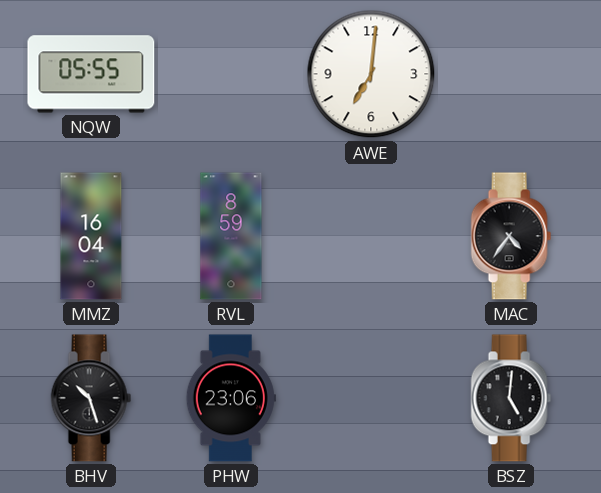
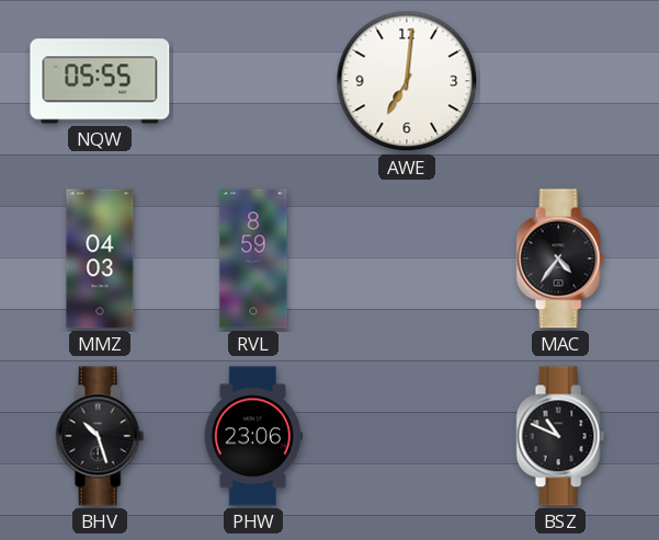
MMZ: 16:04 -> 04:03
BSZ: 5:01 -> 10:49
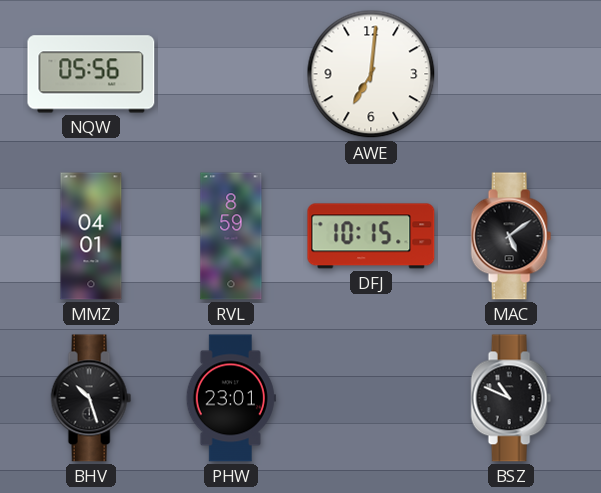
NQW: 05:55 -> 05:56
MMZ: 04:03 -> 04:01
DFJ: none -> 10:15
MAC: 4:36 -> 5:09
PHW: 23:06 -> 23:01
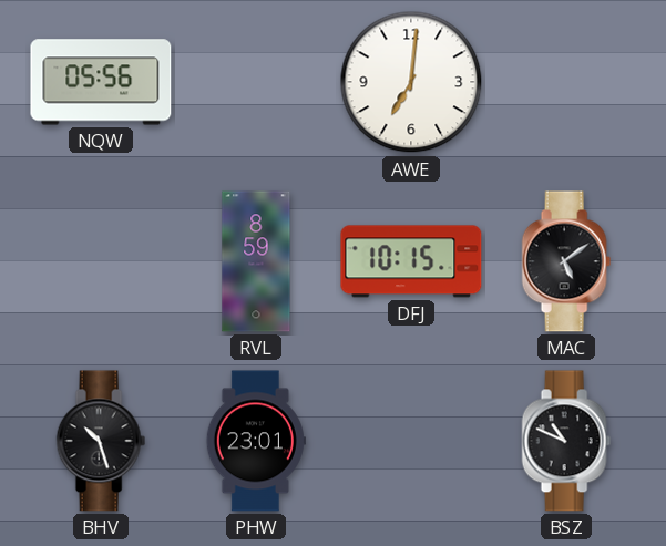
MMZ: 04:01 -> none
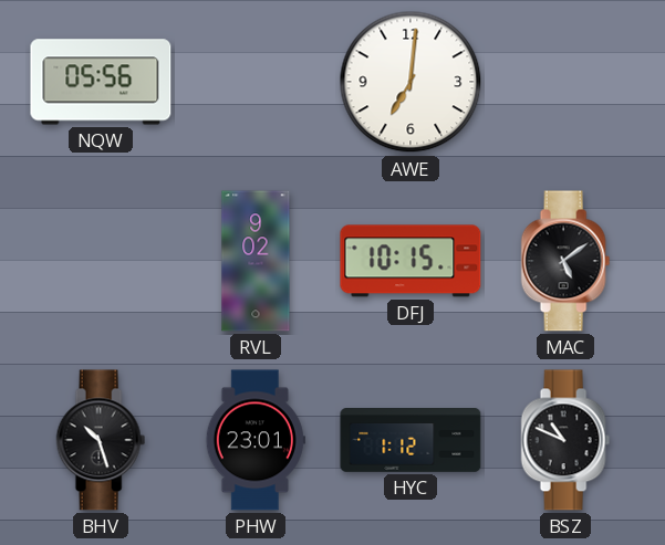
RVL: 8:59 -> 9:02
HYC: none -> 1:12
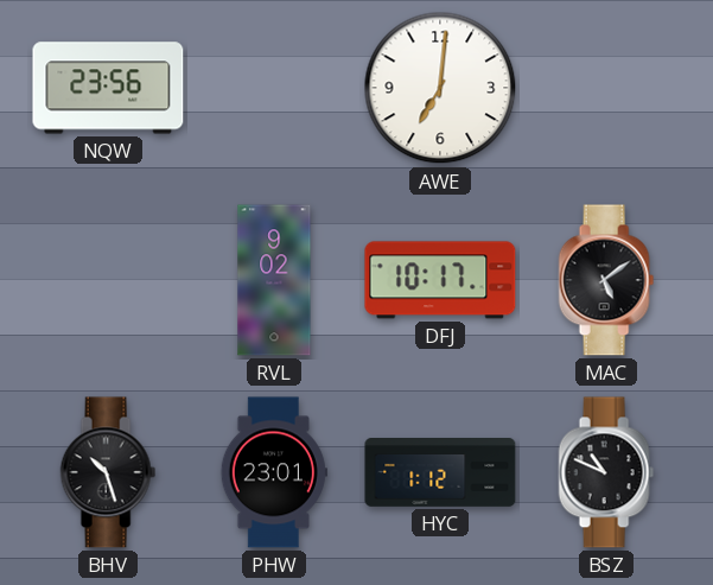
NQW: 05:56 -> 23:56
DFJ: 10:15 -> 10:17
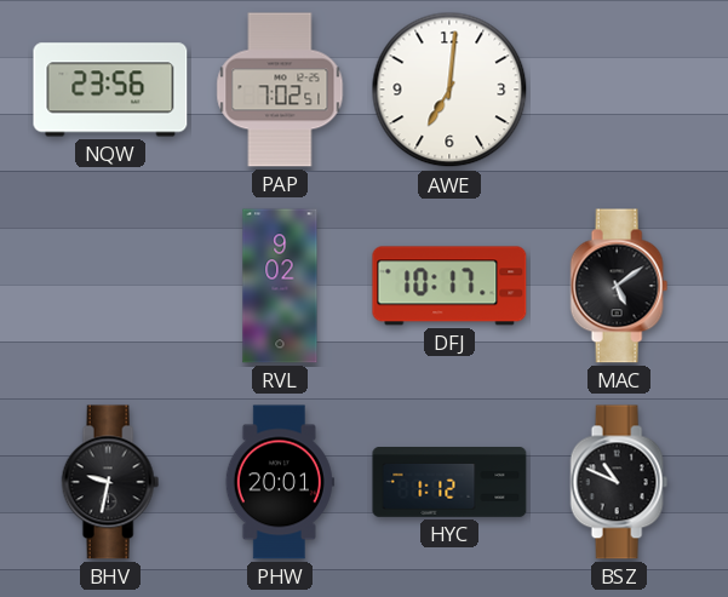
PAP: none -> 7:02
BHV: 10:27 -> 9:32
PHW: 23:01 -> 20:01
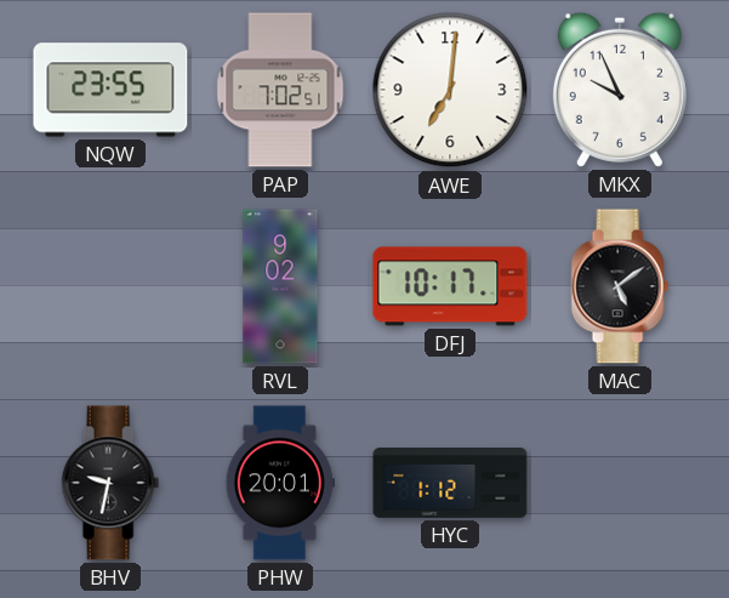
NQW: 23:56 -> 23:55
MKX: none -> 9:56
BSZ: 10:49 -> none
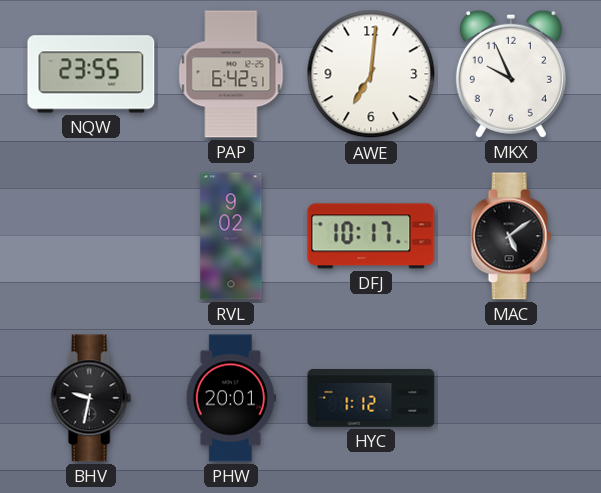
PAP: 7:02 -> 6:42
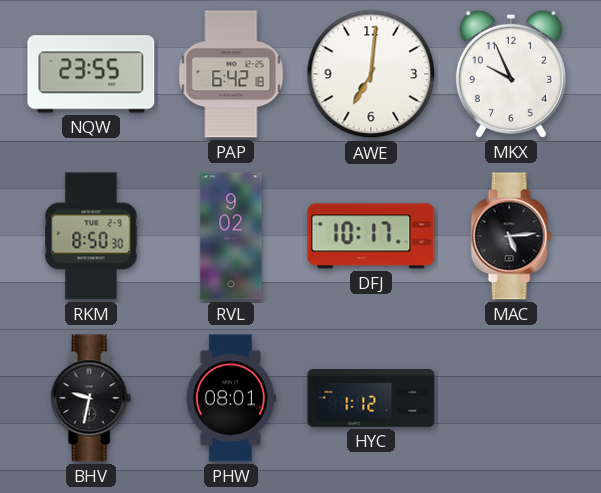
PAP: 6:42:51 -> 6:42:18
RKM: none -> 8:50
MAC: 5:09 -> 5:14
PHW: 20:01 -> 08:01
